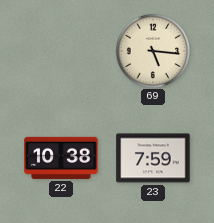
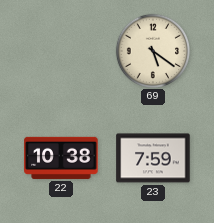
69: 5:16 -> 5:21
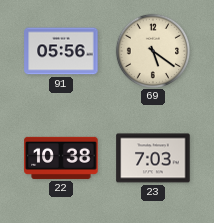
91: none -> 05:56
23: 7:59 -> 7:03
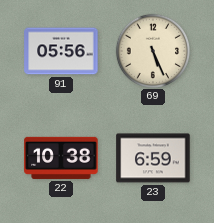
69: 5:21 -> 5:26
23: 7:03 -> 6:59
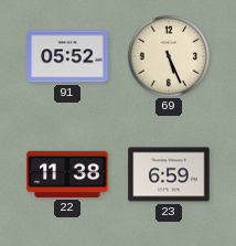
91: 05:56 -> 05:52
22: 10:38 -> 11:38
